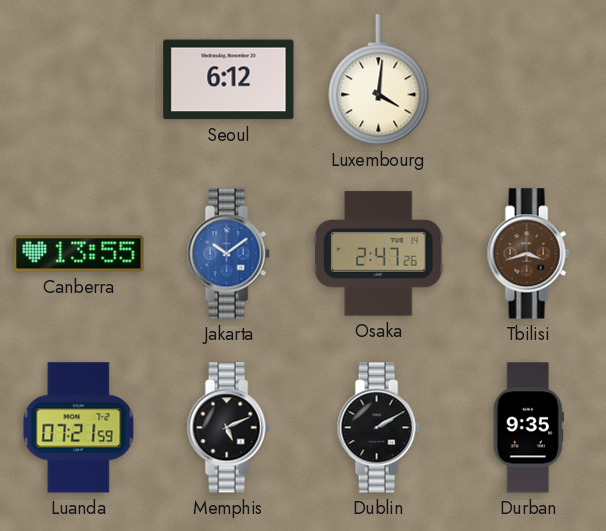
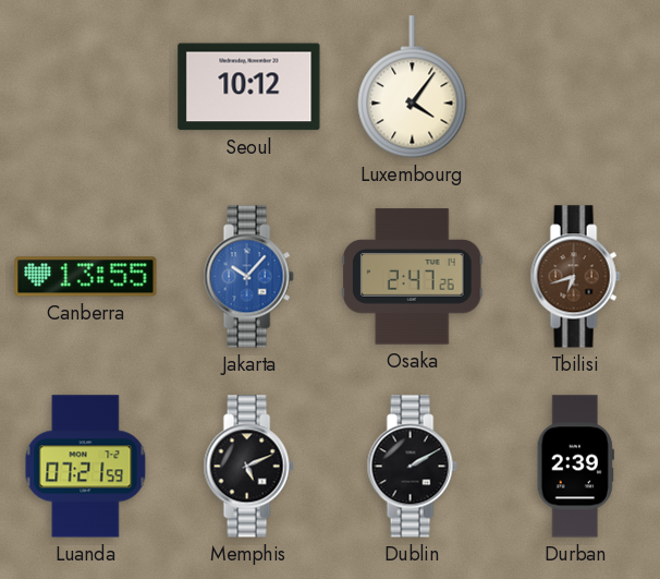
Seoul: 6:12 -> 10:12
Luxembourg: 4:01 -> 4:06
Jakarta: 10:09 -> 10:07
Tbilisi: 3:42 -> 6:42
Durban: 9:35 -> 2:39
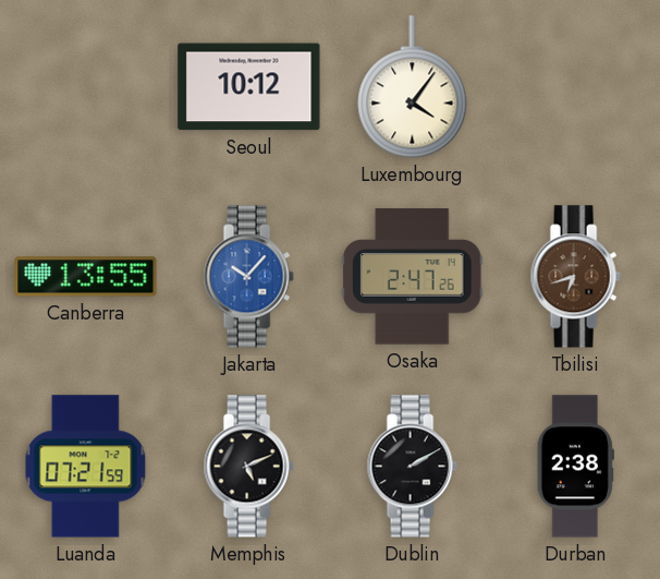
Durban: 2:39 -> 2:38
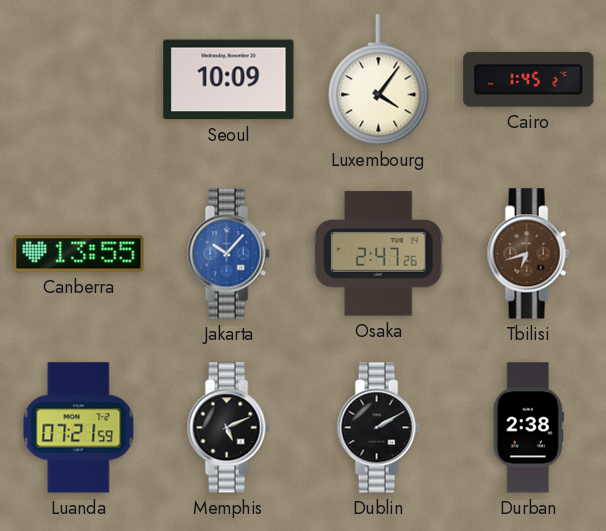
Seoul: 10:12 -> 10:09
Cairo: none -> 1:45
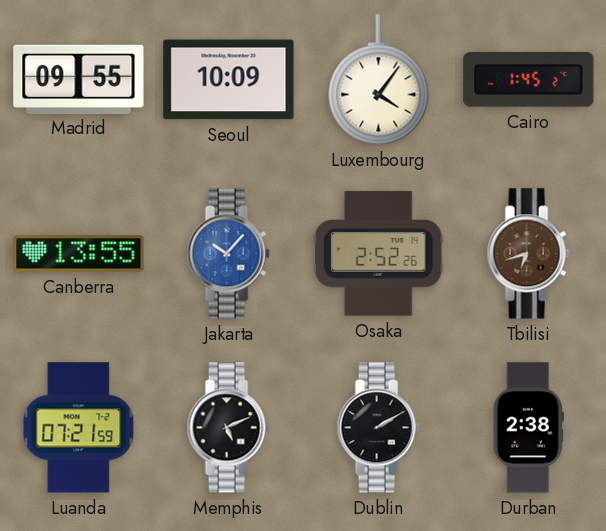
Madrid: none -> 09:55
Osaka: 2:47 -> 2:52
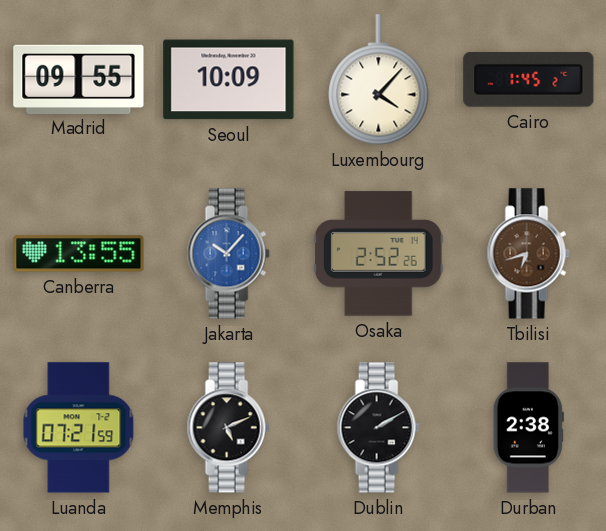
Luxembourg: 4:06 -> 4:07
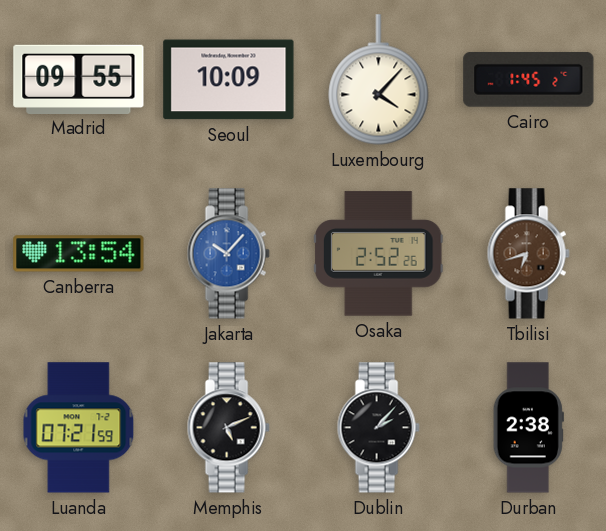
Canberra: 13:55 -> 13:54
Dublin: 2:10 -> 2:07
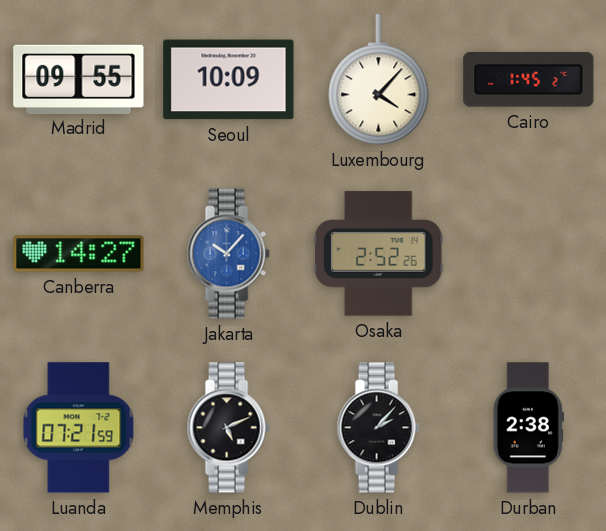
Canberra: 13:54 -> 14:27
Tbilisi: 6:42 -> none
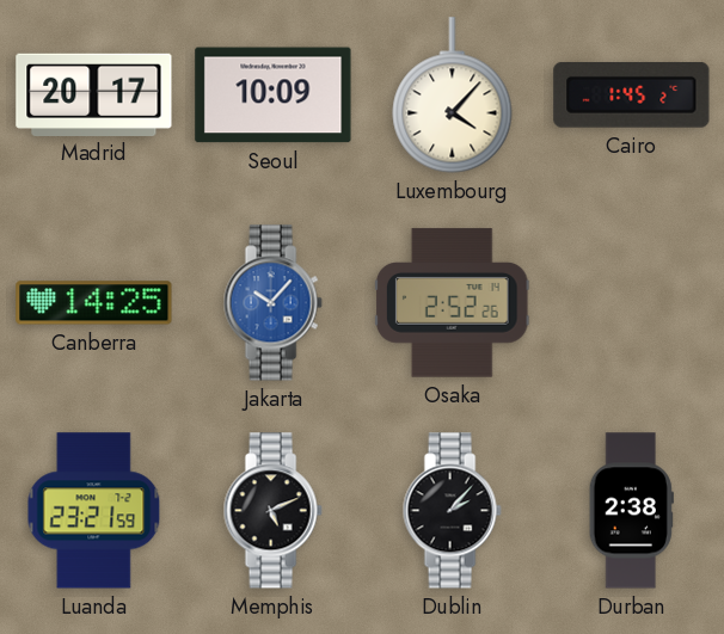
Madrid: 09:55 -> 20:17
Canberra: 14:27 -> 14:25
Luanda: 07:21 -> 23:21
